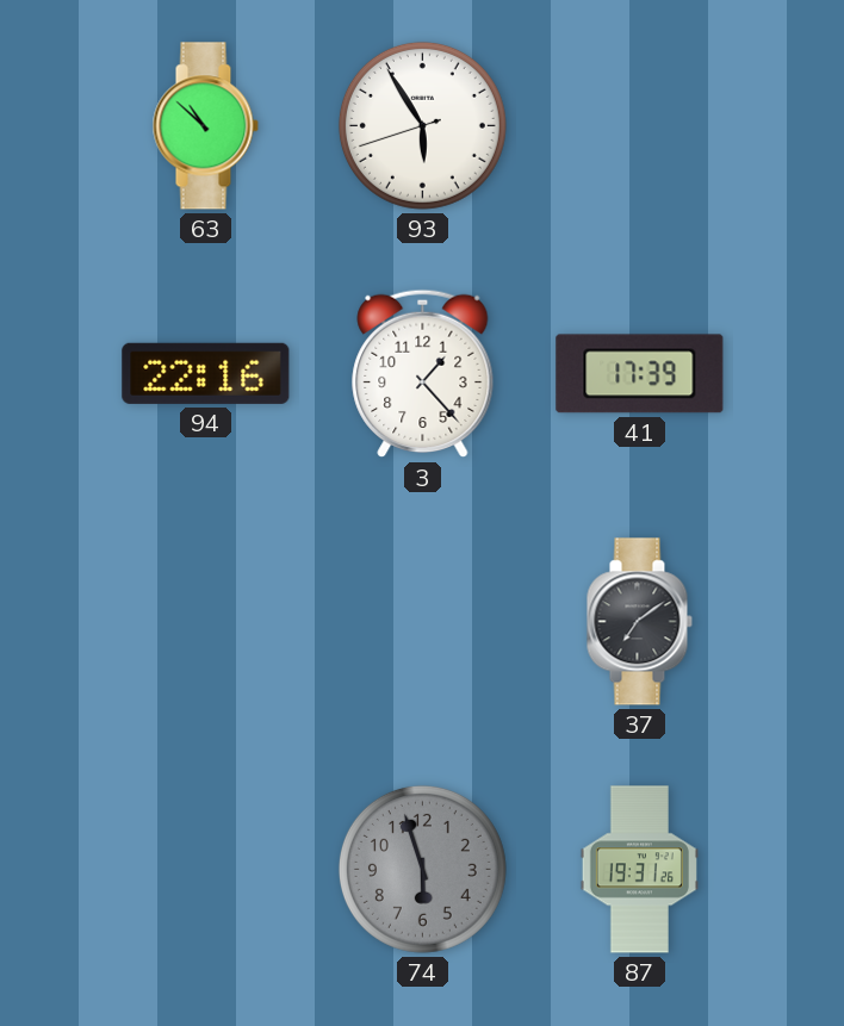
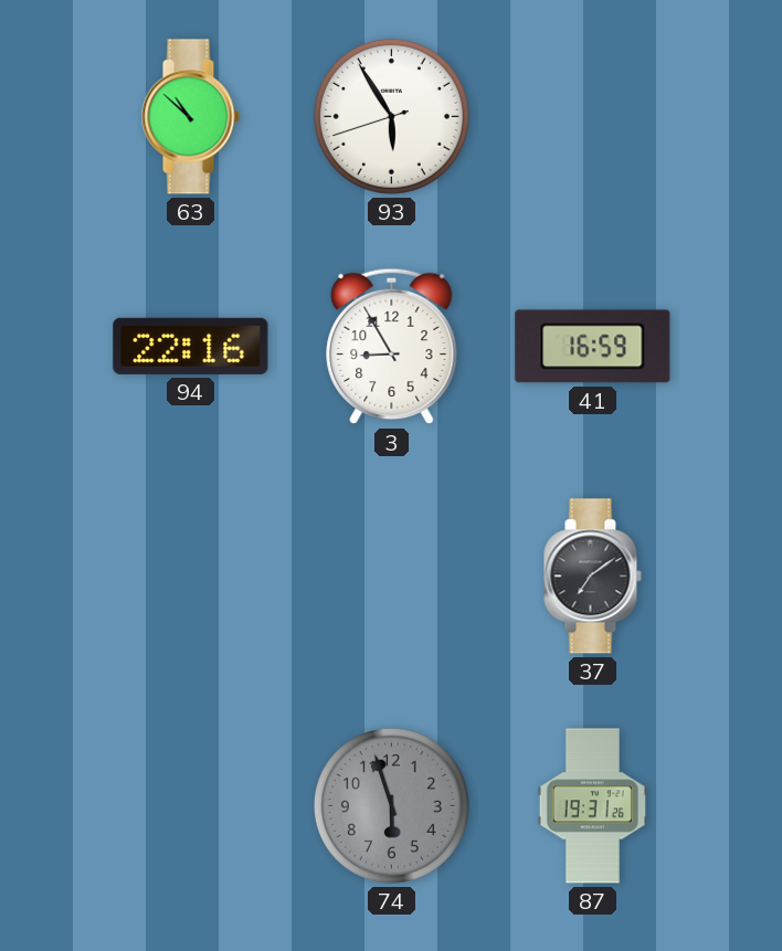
3: 1:23 -> 8:55
41: 17:39 -> 16:59
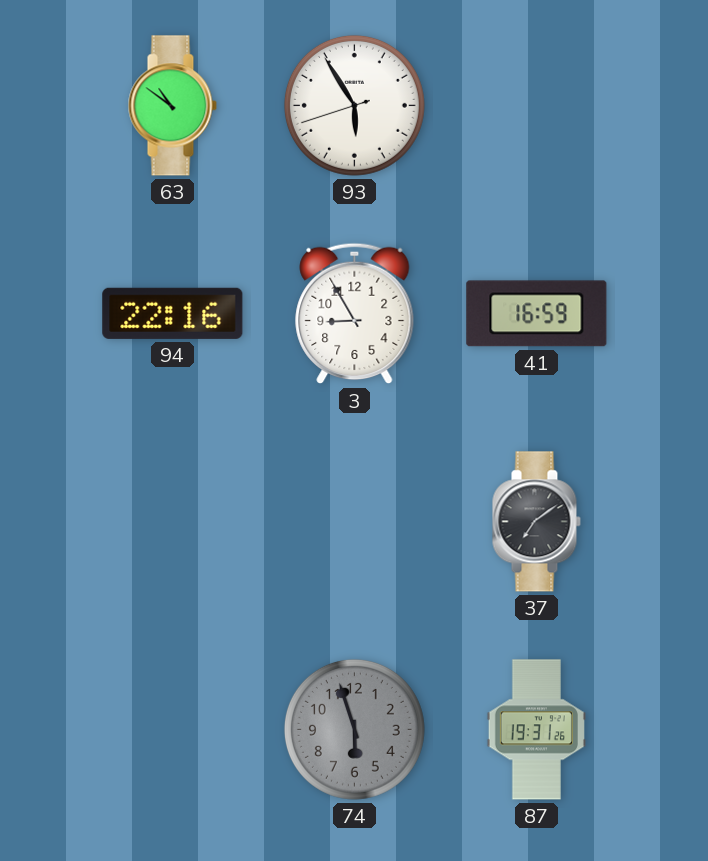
63: 10:52 -> 10:51
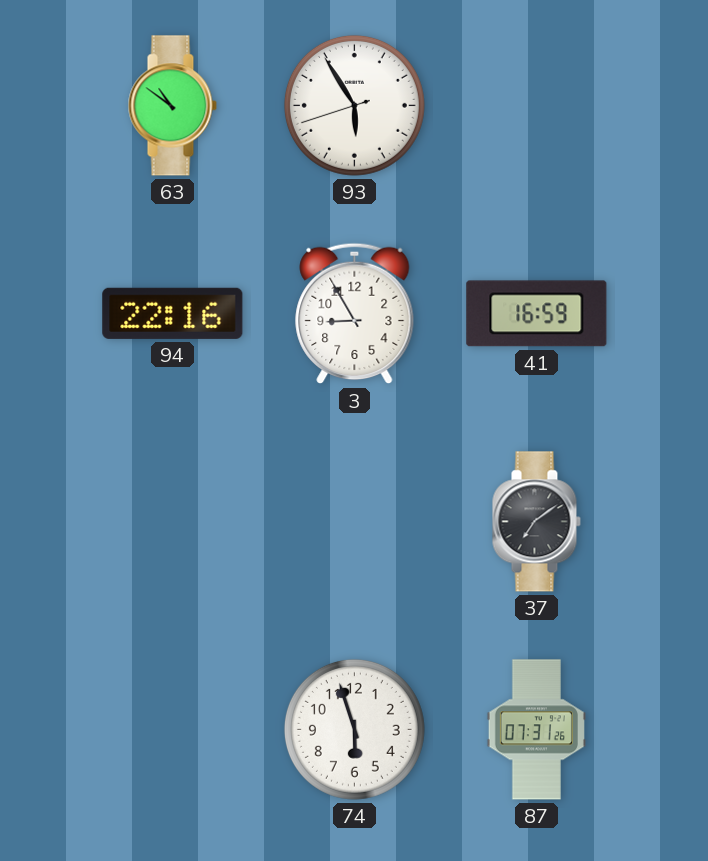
74 dial: grey -> white
87: 19:31 -> 07:31
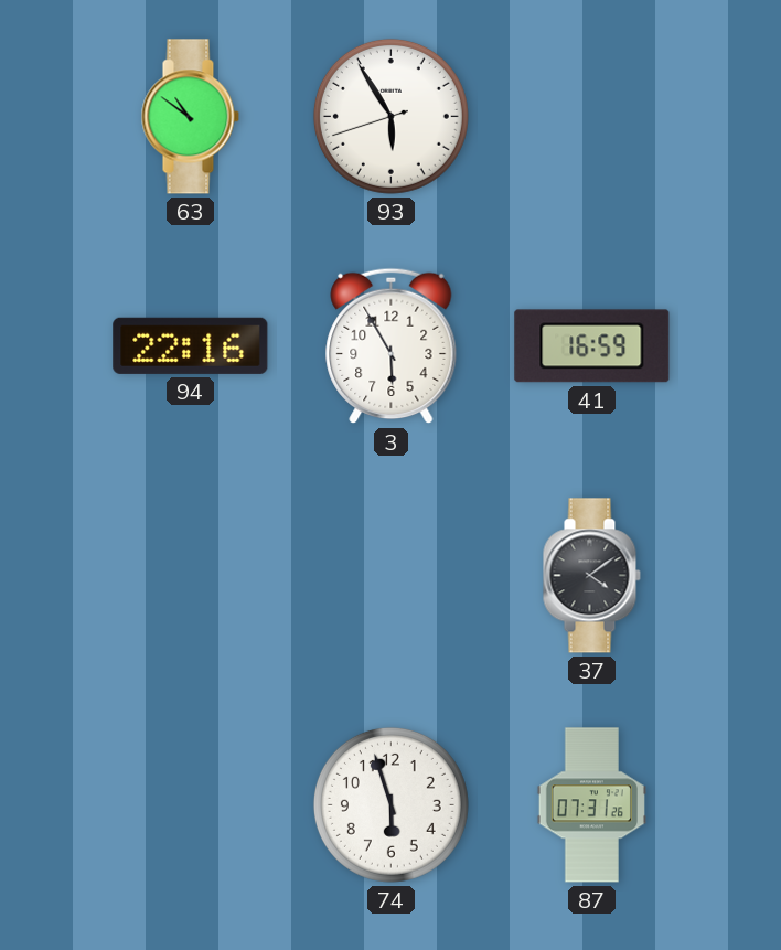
3: 8:55 -> 5:55
37: 7:09 -> 4:09
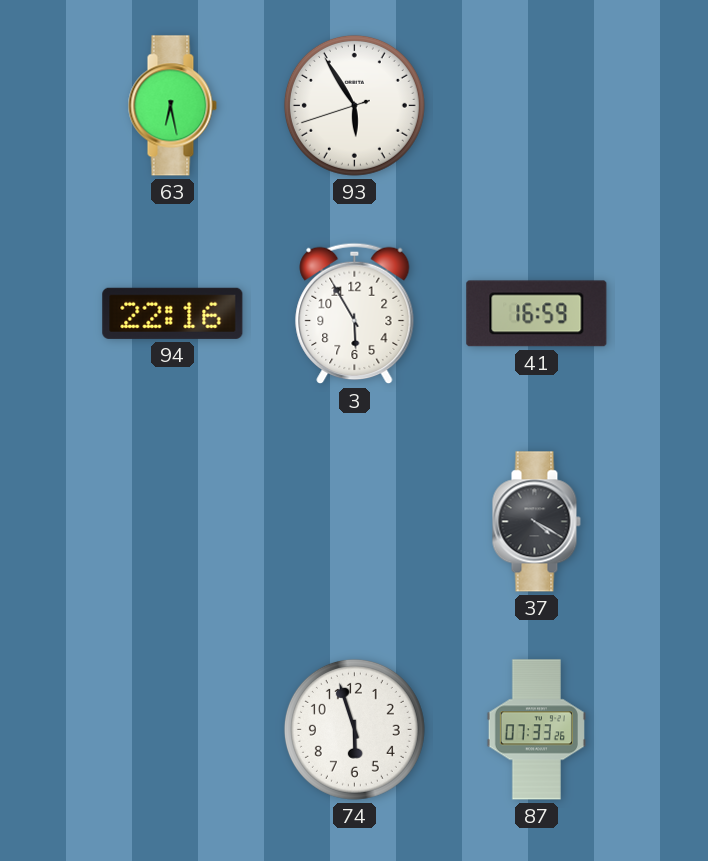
63: 10:51 -> 6:28
37: 4:09 -> 4:20
87: 07:31 -> 07:33
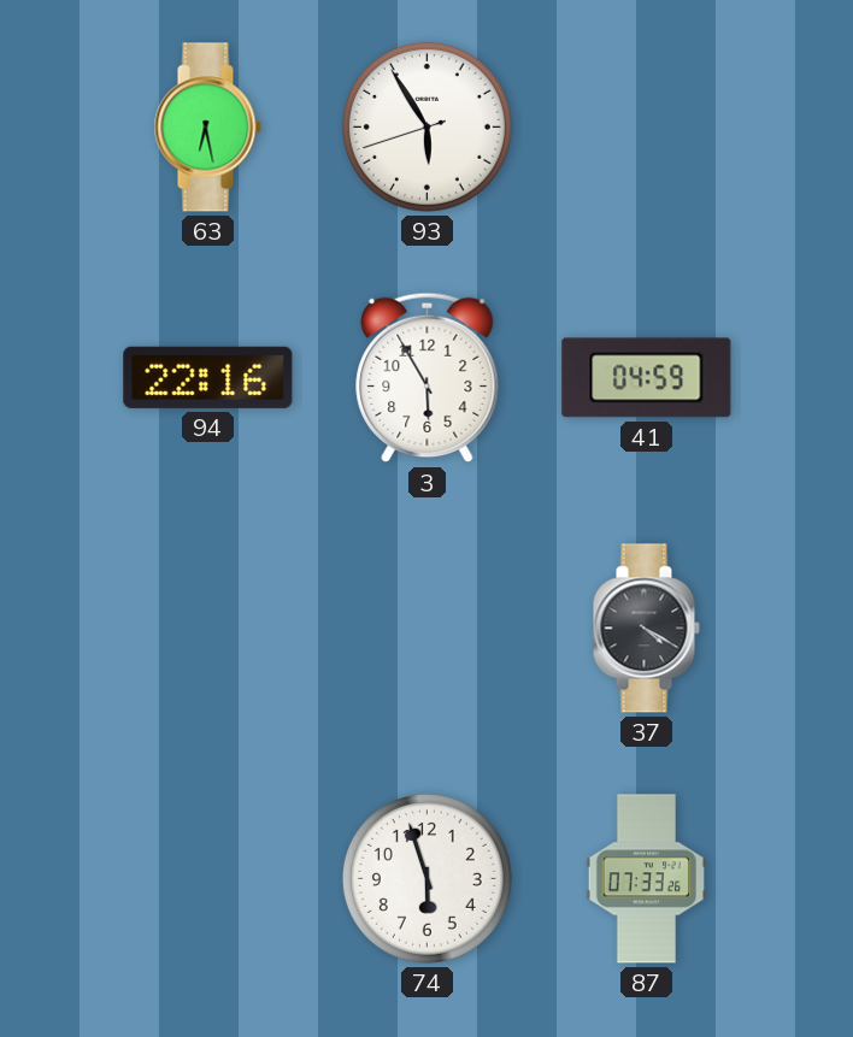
41: 16:59 -> 04:59
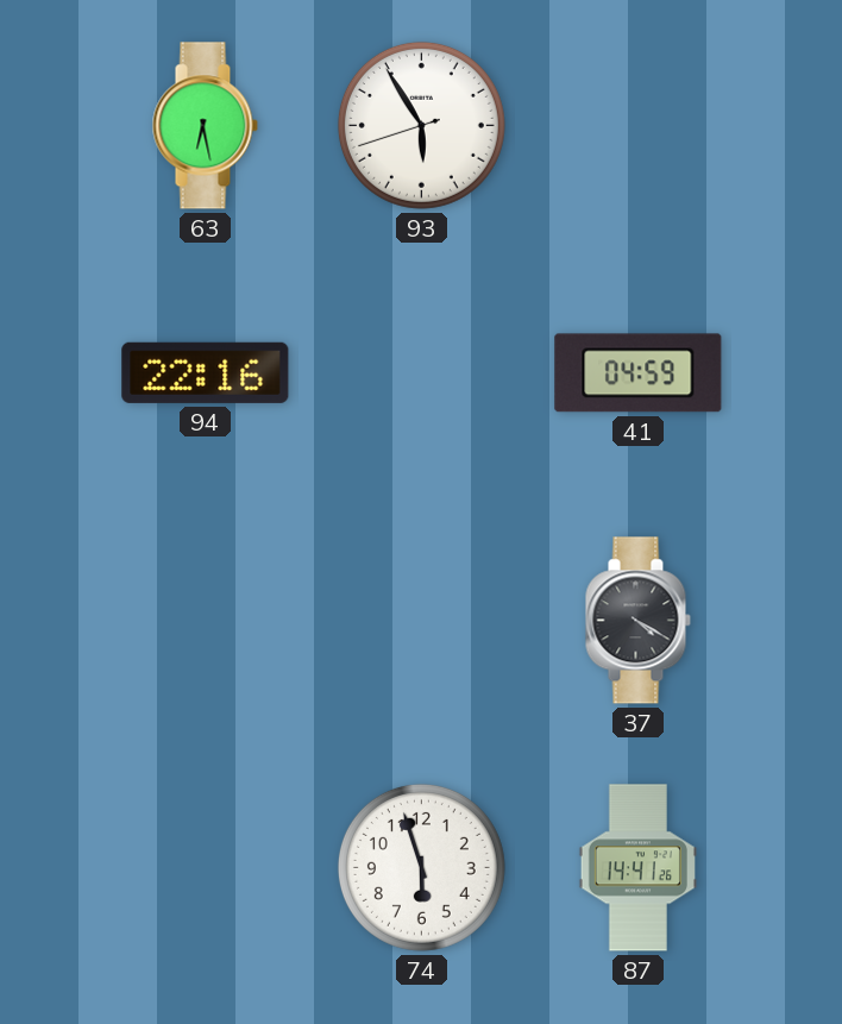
3: 5:55 -> none
87: 07:33 -> 14:41
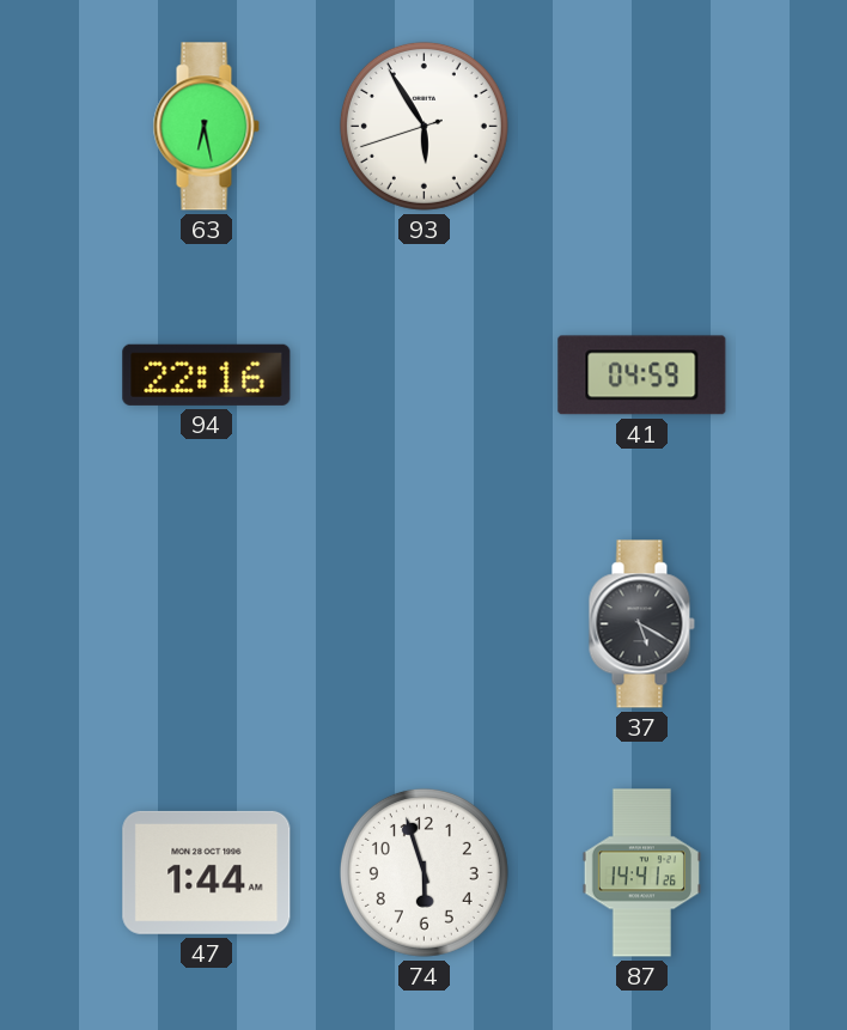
37: 4:20 -> 5:20
47: none -> 1:44
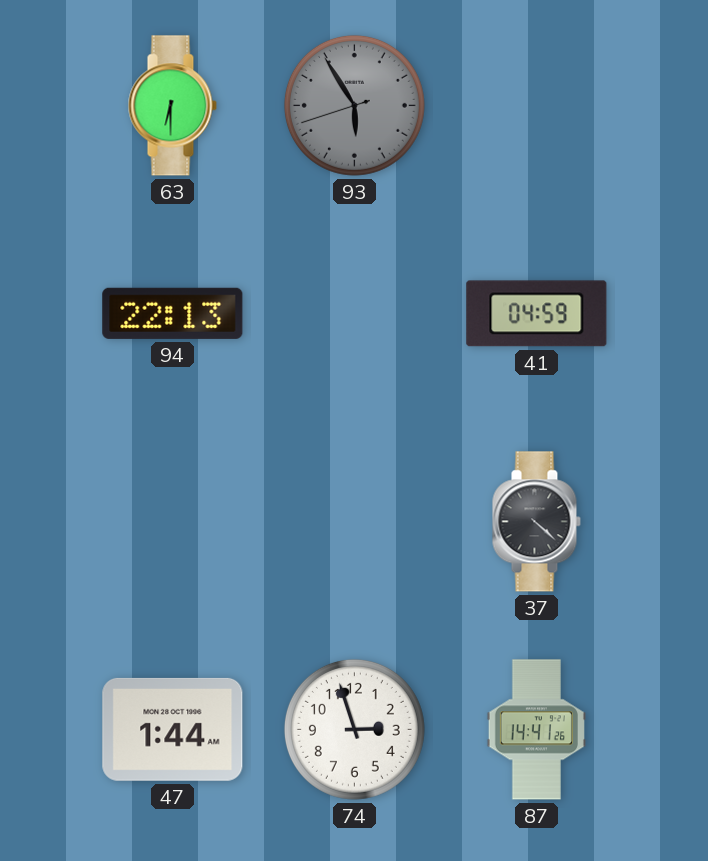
63: 6:28 -> 6:30
93 dial: white -> grey
94: 22:16 -> 22:13
37: 5:20 -> 4:22
74: 5:57 -> 2:57
